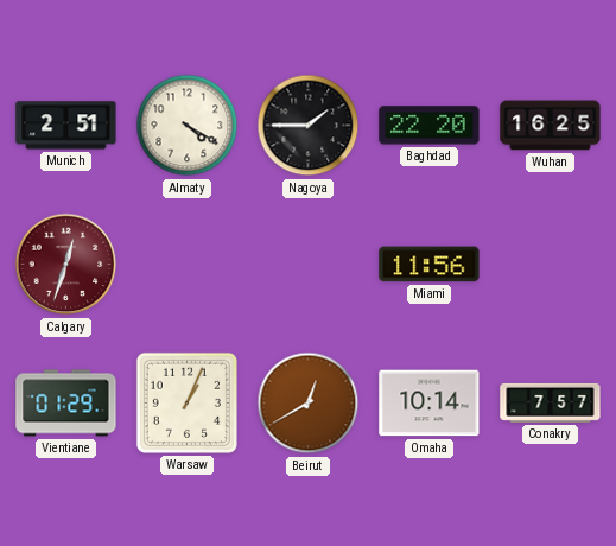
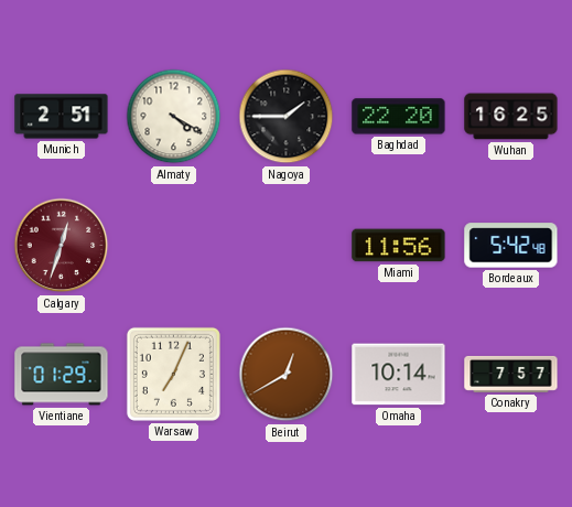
Bordeaux: none -> 5:42
Warsaw: 1:04 -> 7:04
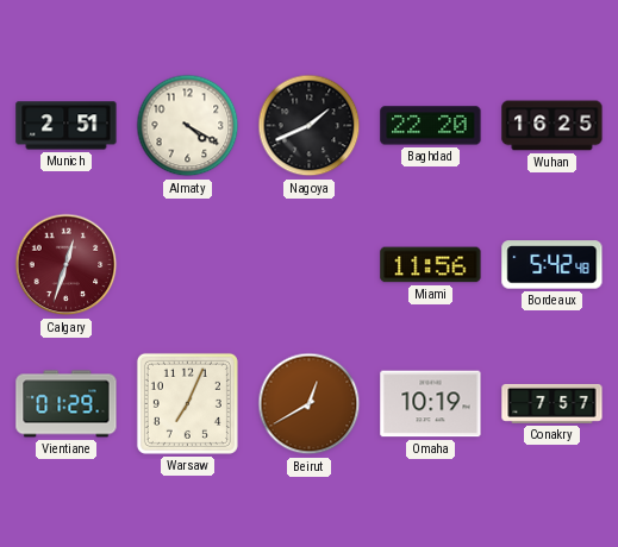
Nagoya: 1:45 -> 1:41
Omaha: 10:14 -> 10:19
